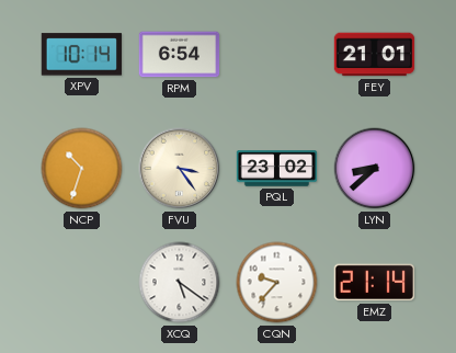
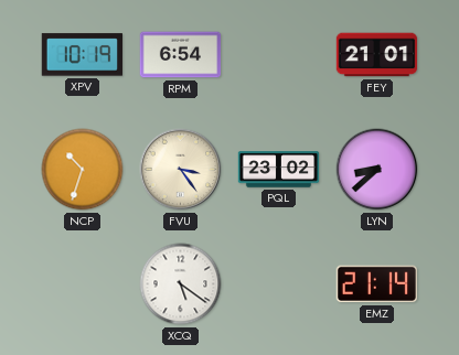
XPV: 10:14 -> 10:19
CQN: 9:37 -> none
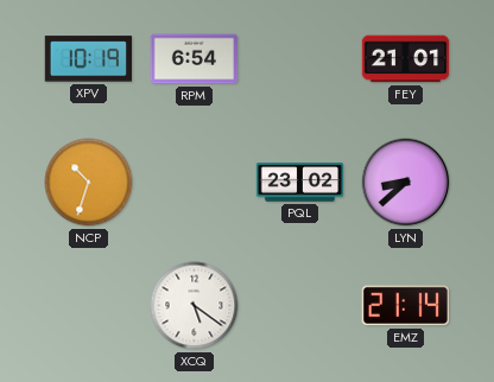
FVU: 3:24 -> none
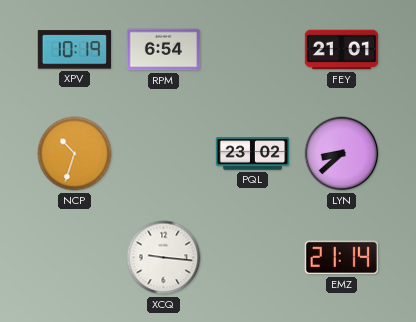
XCQ: 5:21 -> 9:16
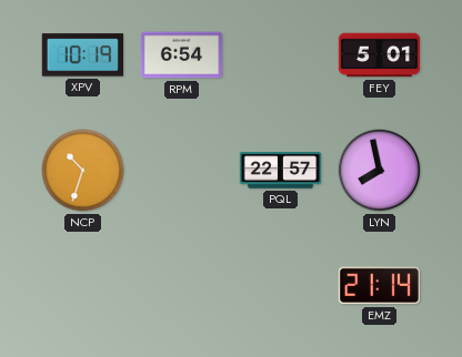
FEY: 21:01 -> 5:01
PQL: 23:02 -> 22:57
LYN: 8:38 -> 7:58
XCQ: 9:16 -> none
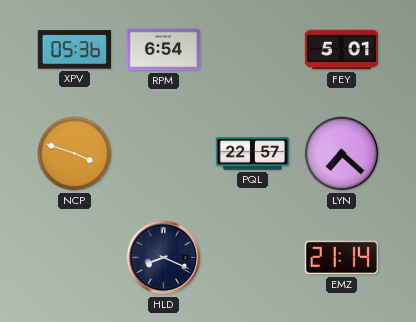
XPV: 10:19 -> 05:36
NCP: 10:33 -> 3:48
LYN: 7:58 -> 7:22
HLD: none -> 8:19
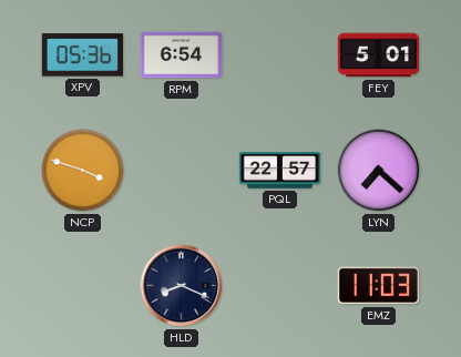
EMZ: 21:14 -> 11:03
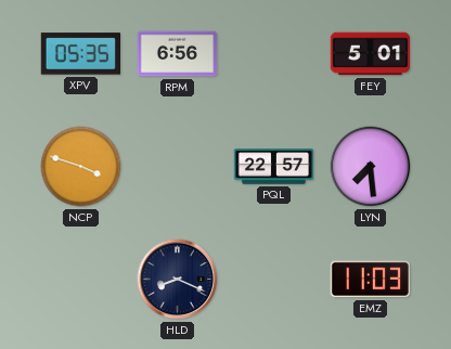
XPV: 05:36 -> 05:35
RPM: 6:54 -> 6:56
LYN: 7:22 -> 7:29
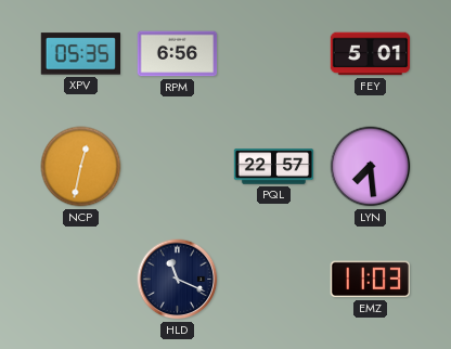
NCP: 3:48 -> 12:32
HLD: 8:19 -> 11:19
